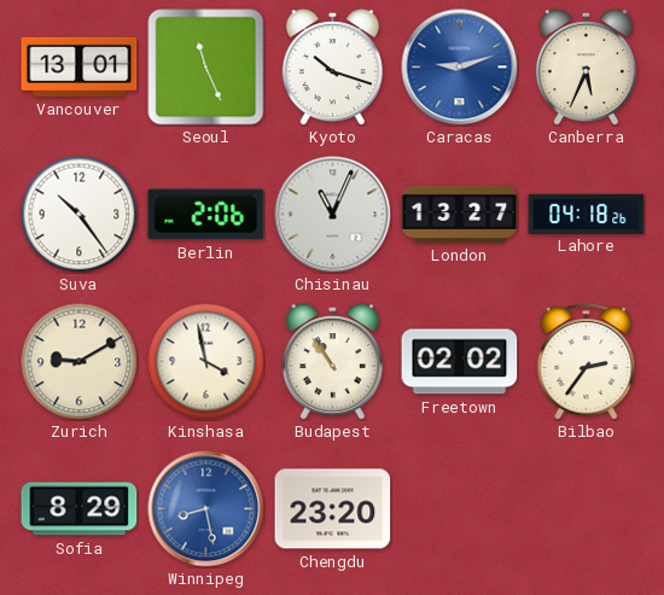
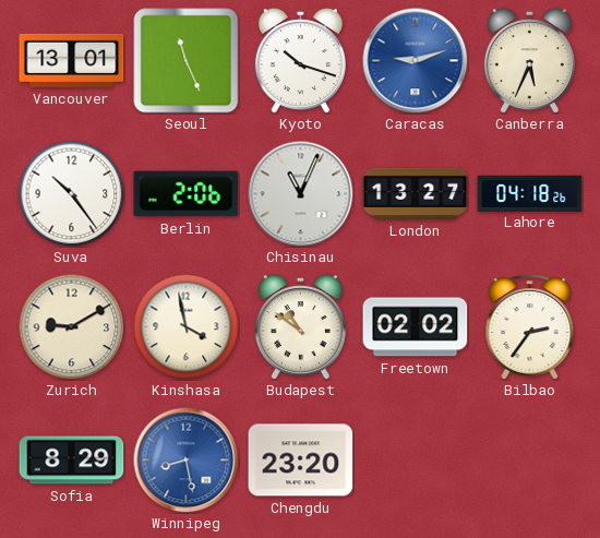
Budapest: 10:54 -> 10:51
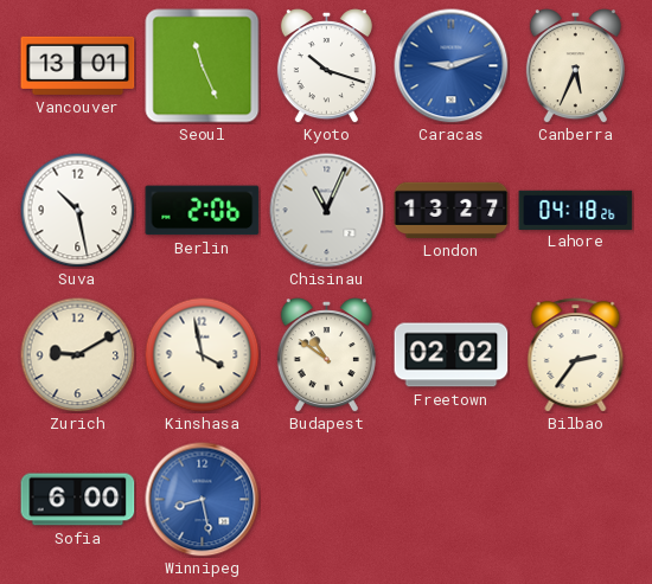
Suva: 10:24 -> 10:28
Sofia: 8:29 -> 6:00
Chengdu: 23:20 -> none
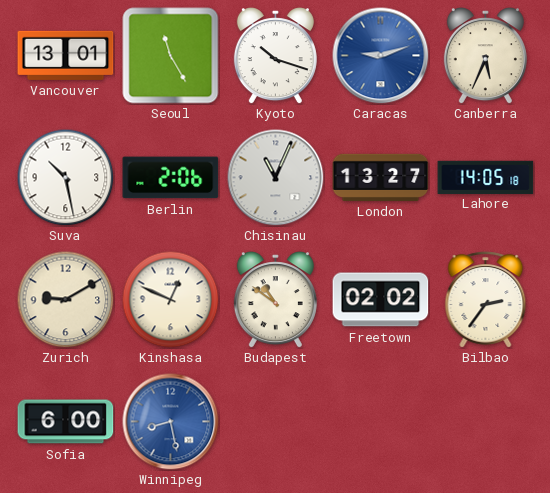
Seoul: 11:26 -> 11:25
Lahore: 04:18 -> 14:05
Kinshasa: 3:58 -> 12:49
